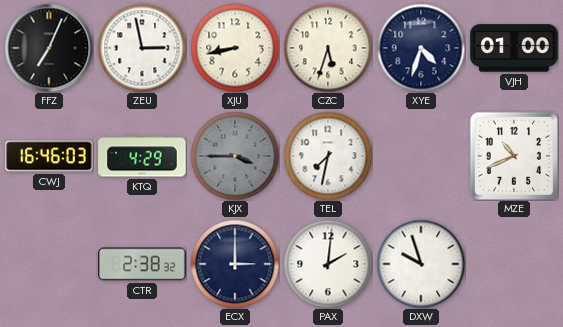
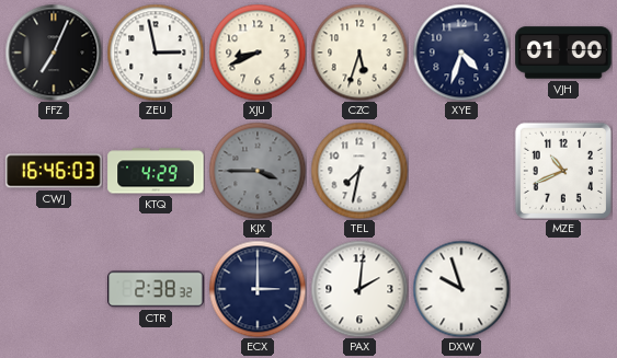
XJU: 8:43 -> 8:41
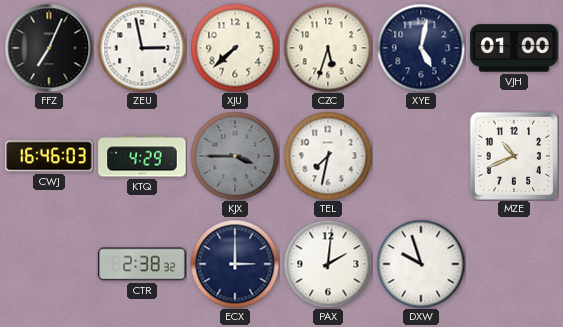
XJU: 8:41 -> 7:38
XYE: 4:33 -> 5:02
